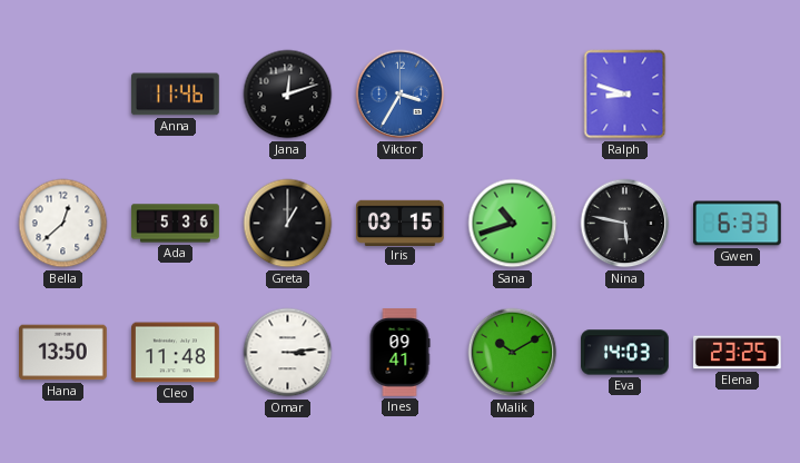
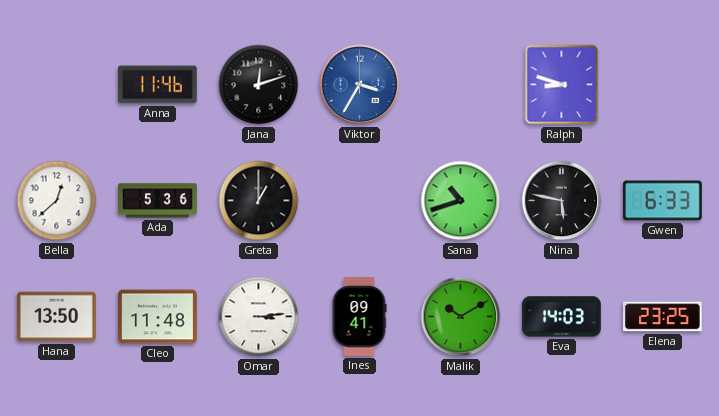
Iris: 03:15 -> none
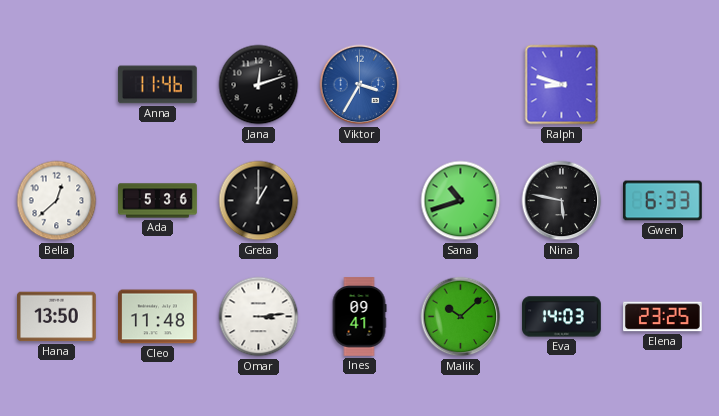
Malik: 10:10 -> 10:08
